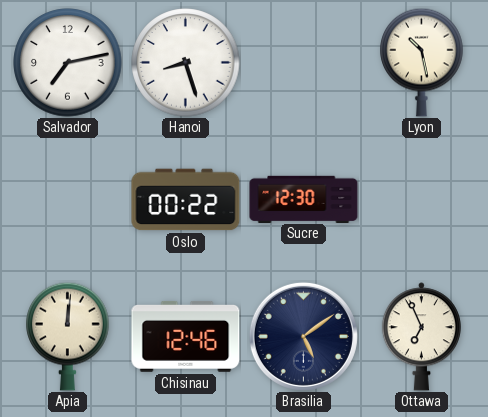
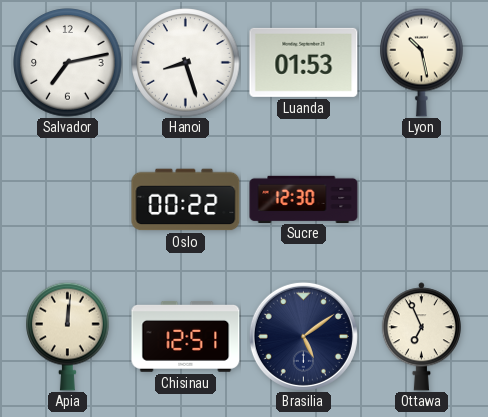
Luanda: none -> 01:53
Chisinau: 12:46 -> 12:51
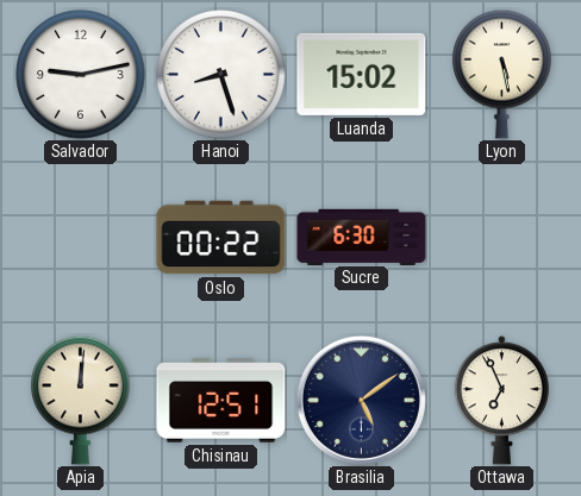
Salvador: 7:13 -> 9:13
Luanda: 01:53 -> 15:02
Lyon: 10:28 -> 5:28
Sucre: 12:30 -> 6:30
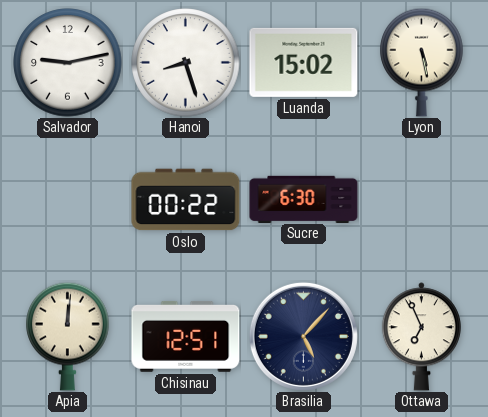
Brasilia: 5:09 -> 5:07
